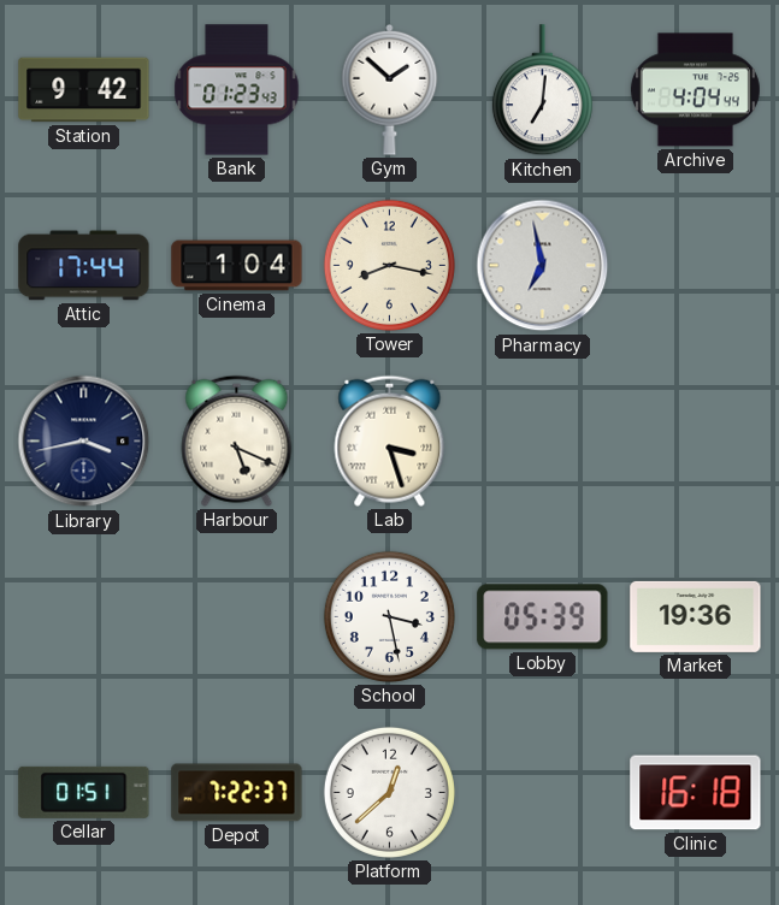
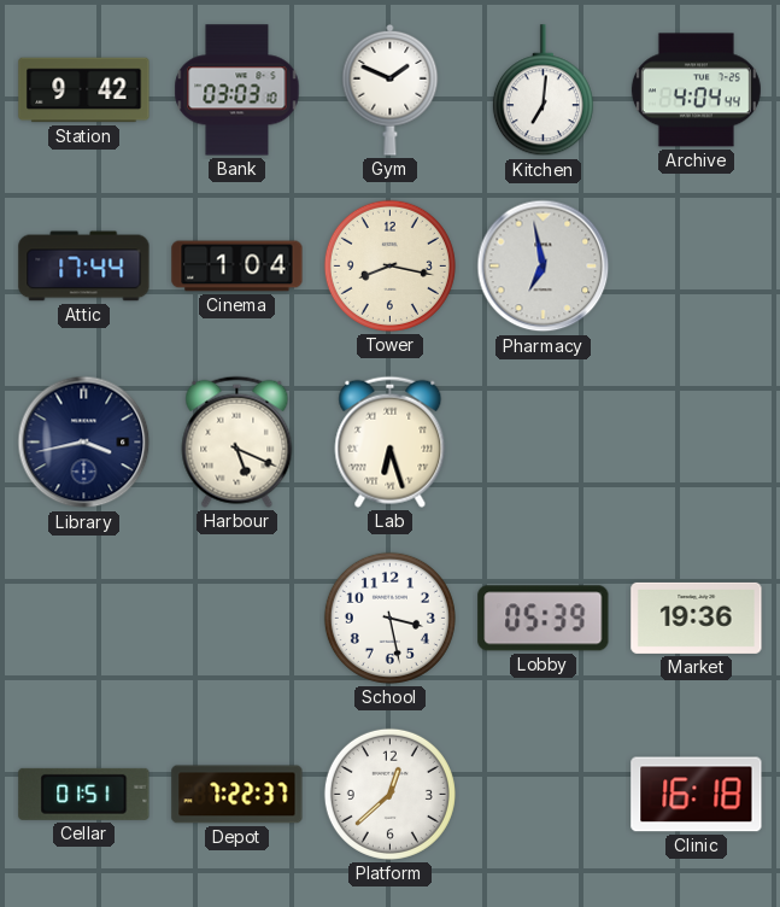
Bank: 01:23 -> 03:03
Gym: 1:52 -> 1:49
Lab: 3:27 -> 6:27
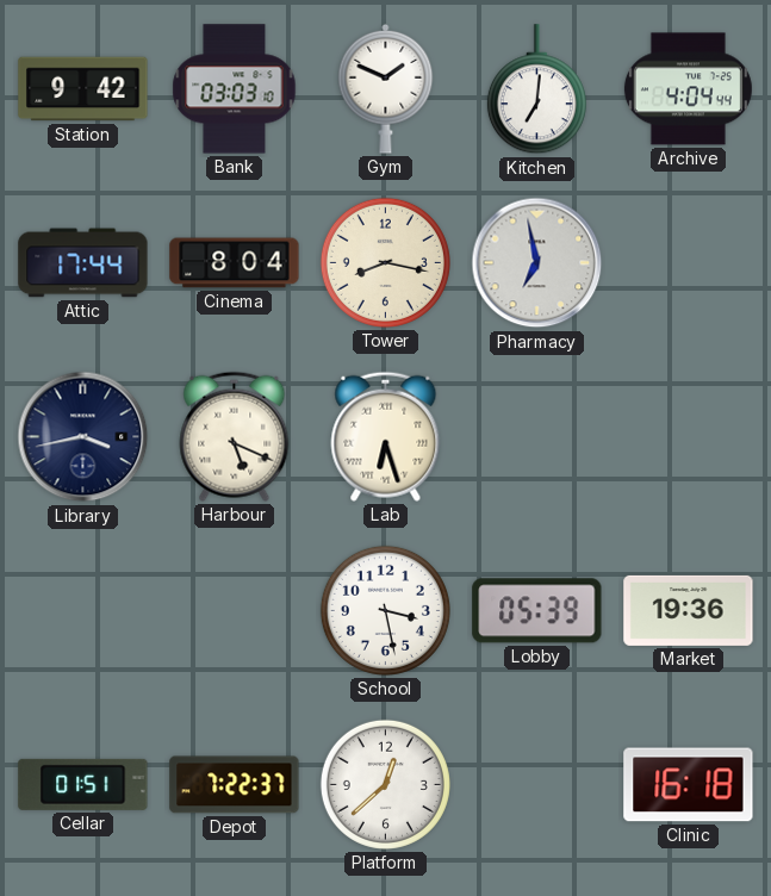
Cinema: 1:04 -> 8:04
